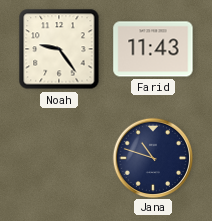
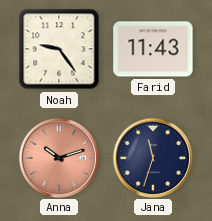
Anna: none -> 10:12
Jana: 10:48 -> 11:33
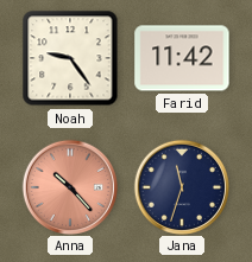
Farid: 11:43 -> 11:42
Anna: 10:12 -> 10:23
